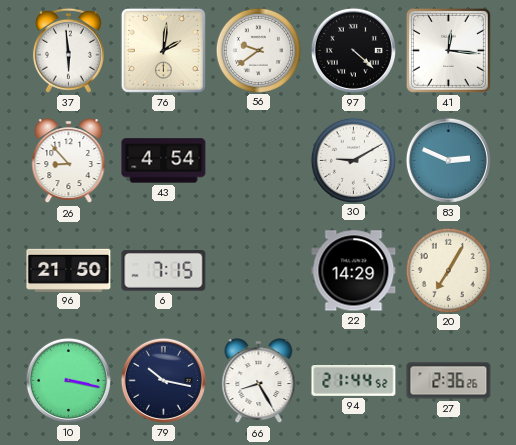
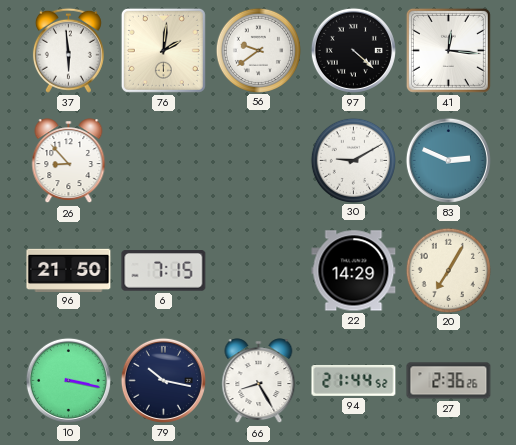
43: 4:54 -> none
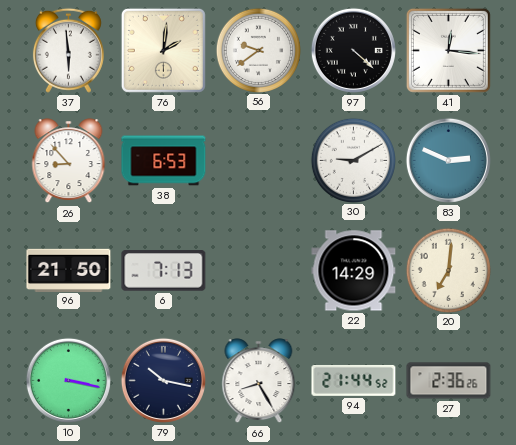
38: none -> 6:53
6: 7:15 -> 7:13
20: 7:05 -> 7:01
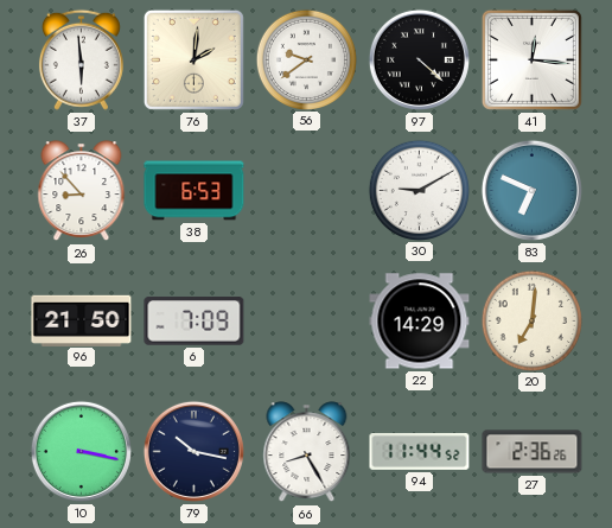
83: 2:49 -> 6:49
6: 7:13 -> 7:09
94: 21:44 -> 11:44
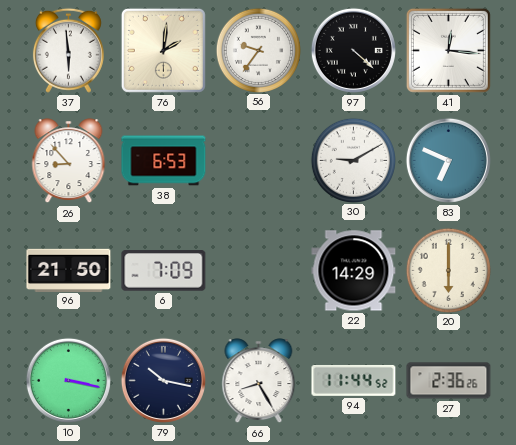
56: 9:39 -> 9:36
20: 7:01 -> 6:00
